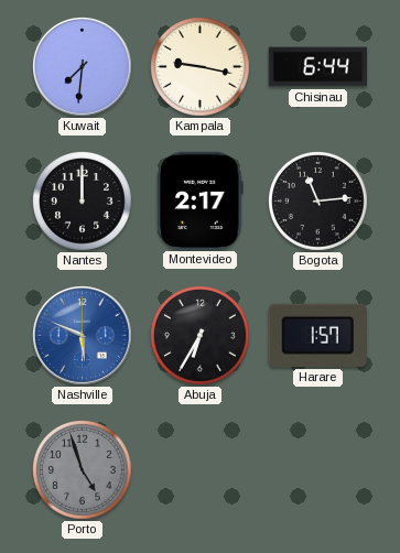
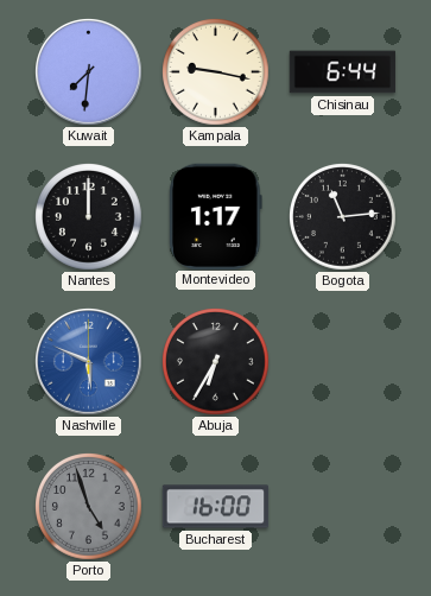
Montevideo: 2:17 -> 1:17
Harare: 1:57 -> none
Bucharest: none -> 16:00
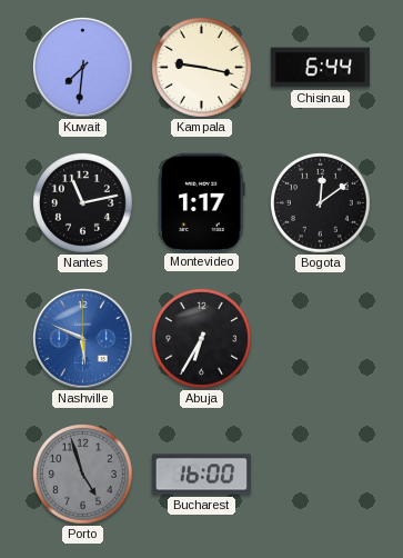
Nantes: 12:00 -> 11:13
Bogota: 11:14 -> 12:09
